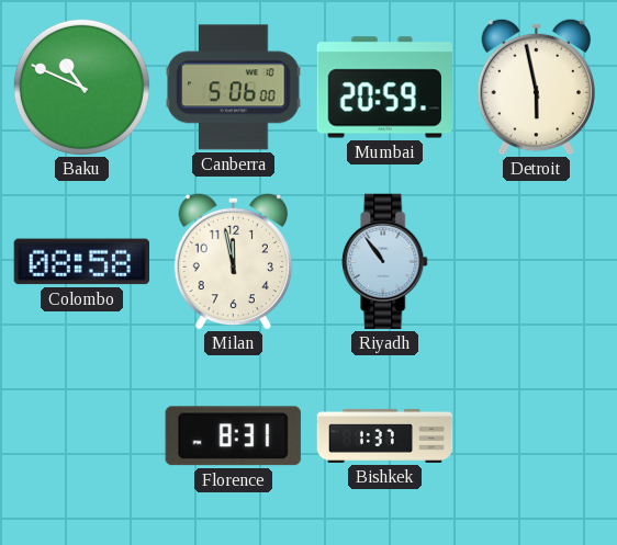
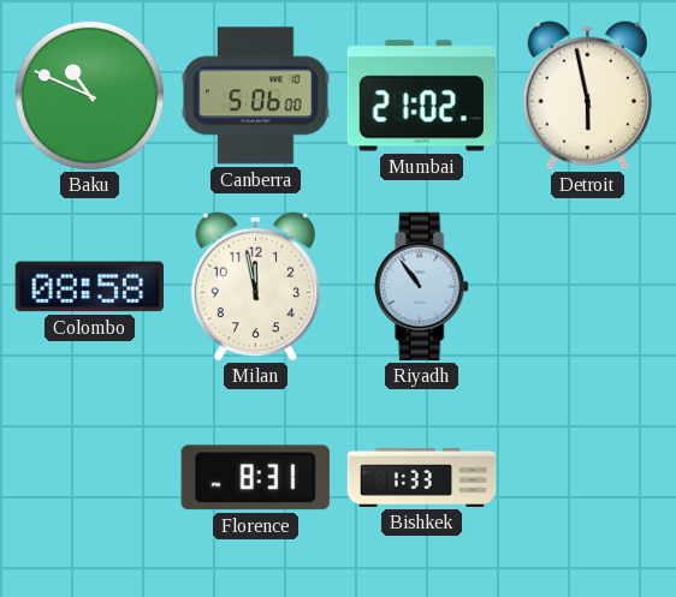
Mumbai: 20:59 -> 21:02
Bishkek: 1:37 -> 1:33
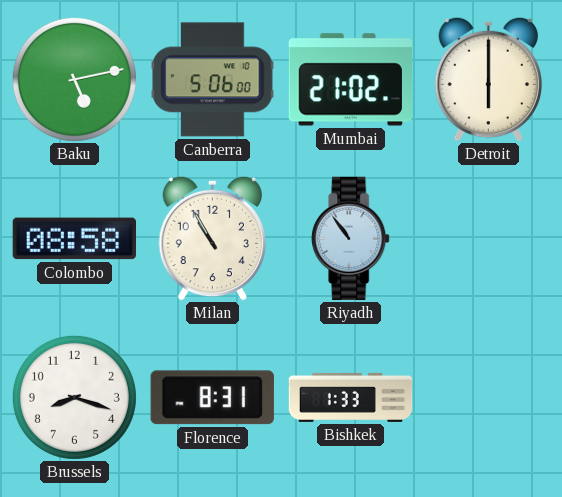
Baku: 10:49 -> 5:13
Detroit: 5:58 -> 6:00
Milan: 11:58 -> 10:55
Brussels: none -> 8:18
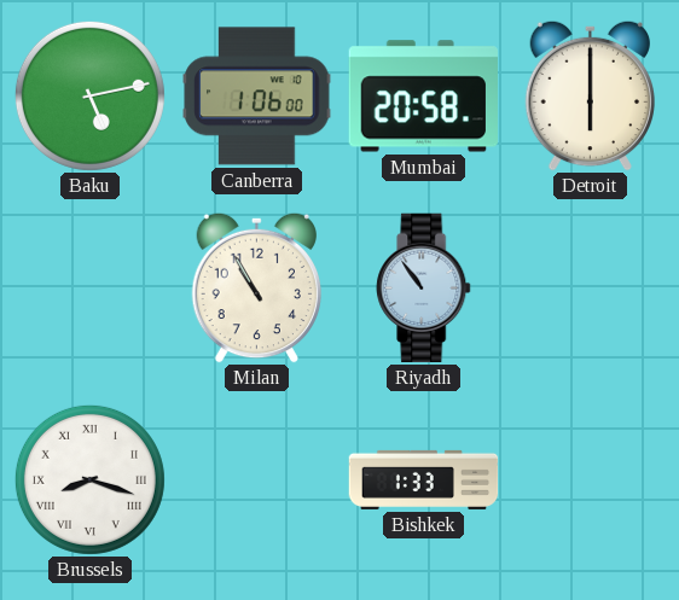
Canberra: 5:06 -> 1:06
Mumbai: 21:02 -> 20:58
Colombo: 08:58 -> none
Brussels numerals: Arabic -> Roman
Florence: 8:31 -> none
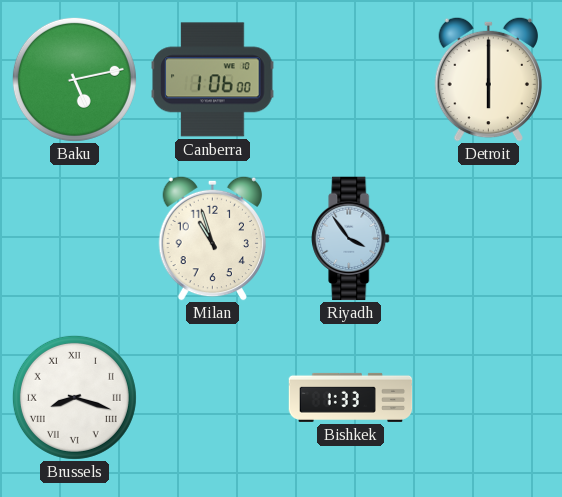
Mumbai: 20:58 -> none
Milan: 10:55 -> 10:57
Riyadh: 10:54 -> 3:54
